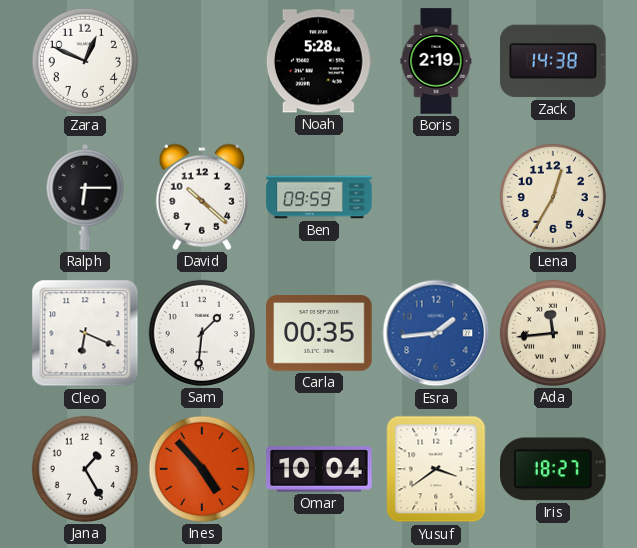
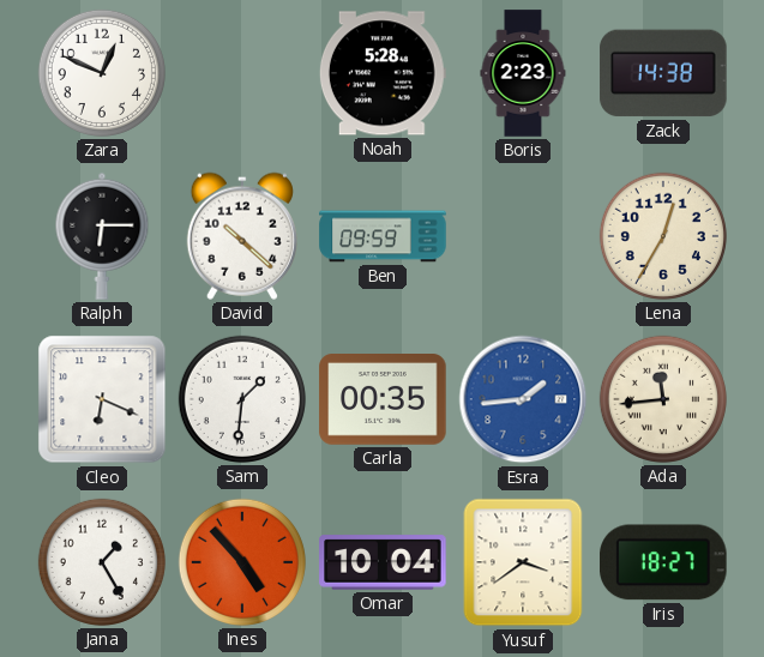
Boris: 2:19 -> 2:23
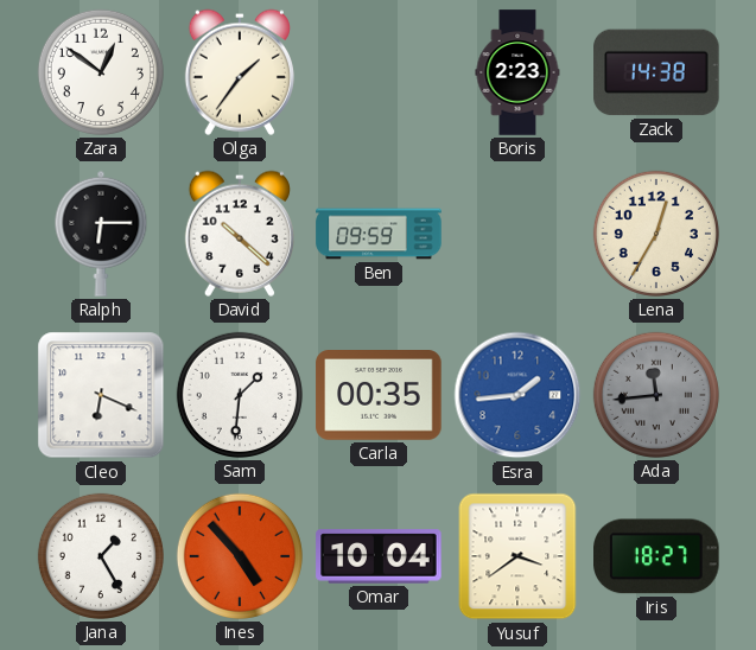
Zara: 12:49 -> 12:51
Olga: none -> 1:36
Noah: 5:28 -> none
Ada dial: cream -> grey
